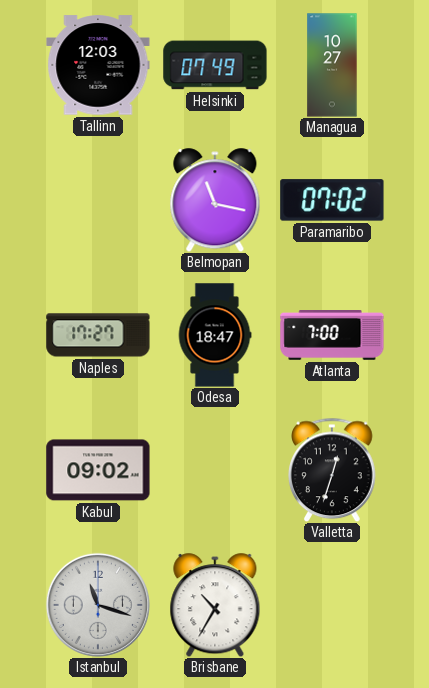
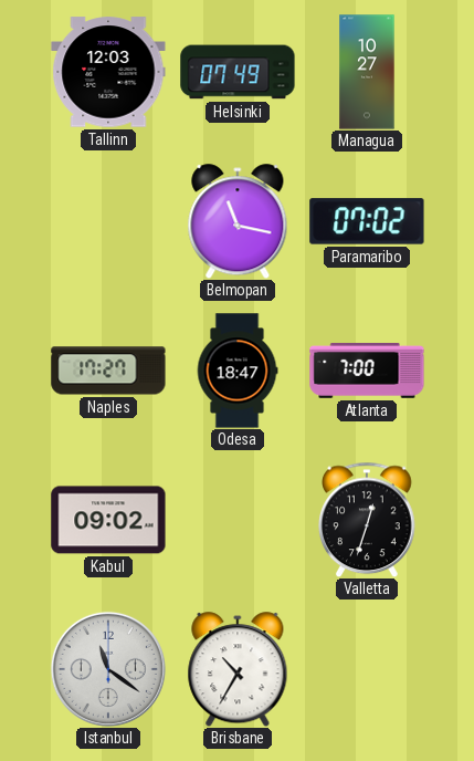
Istanbul: 11:18 -> 11:21
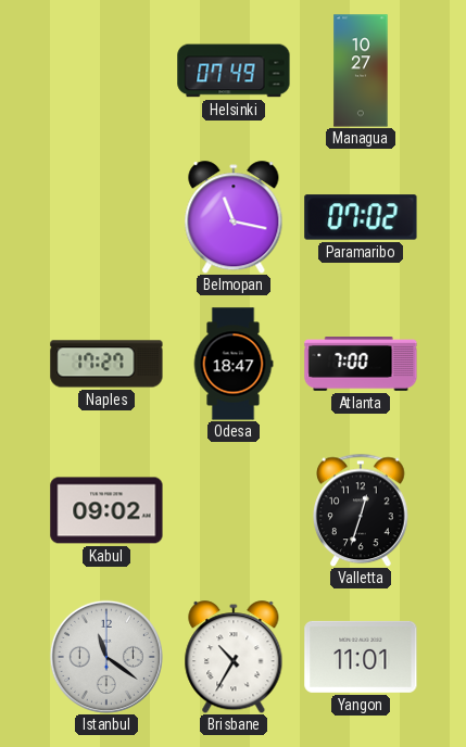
Tallinn: 12:03 -> none
Yangon: none -> 11:01
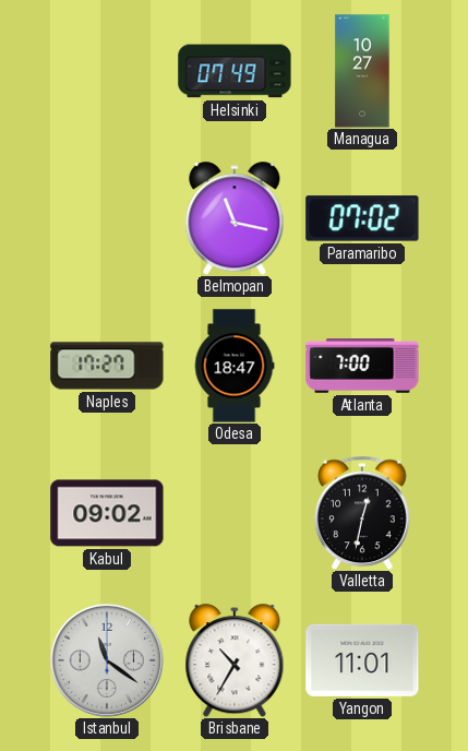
Valletta: 12:33 -> 12:32
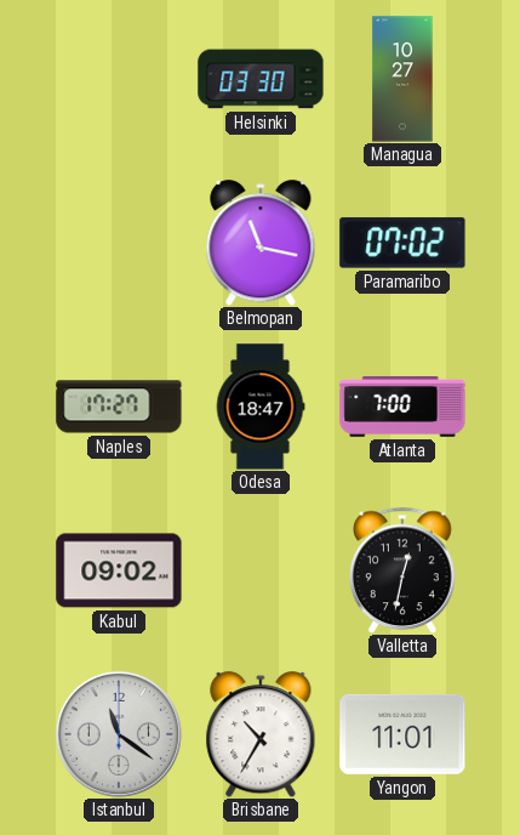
Helsinki: 07:49 -> 03:30
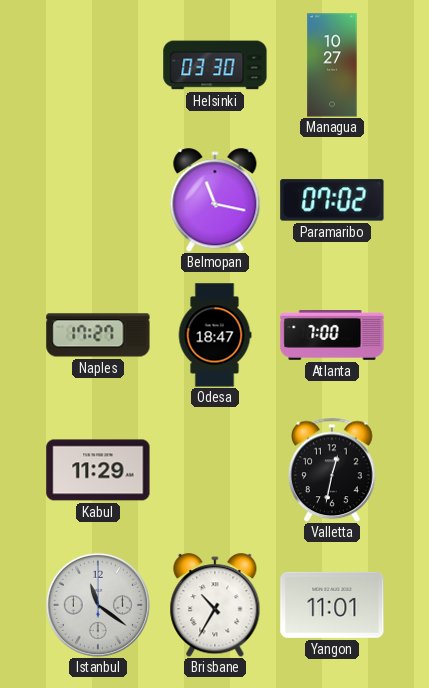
Kabul: 09:02 -> 11:29
